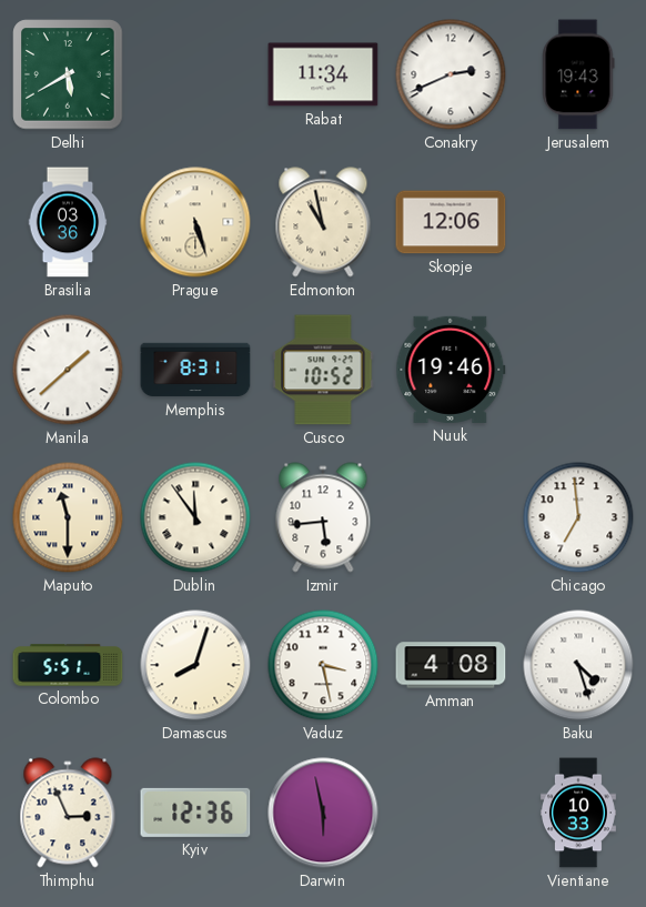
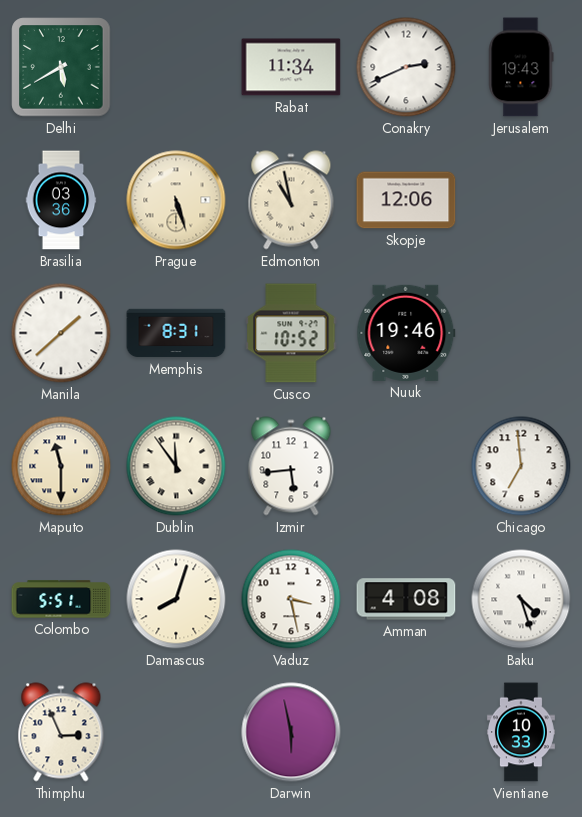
Kyiv: 12:36 -> none
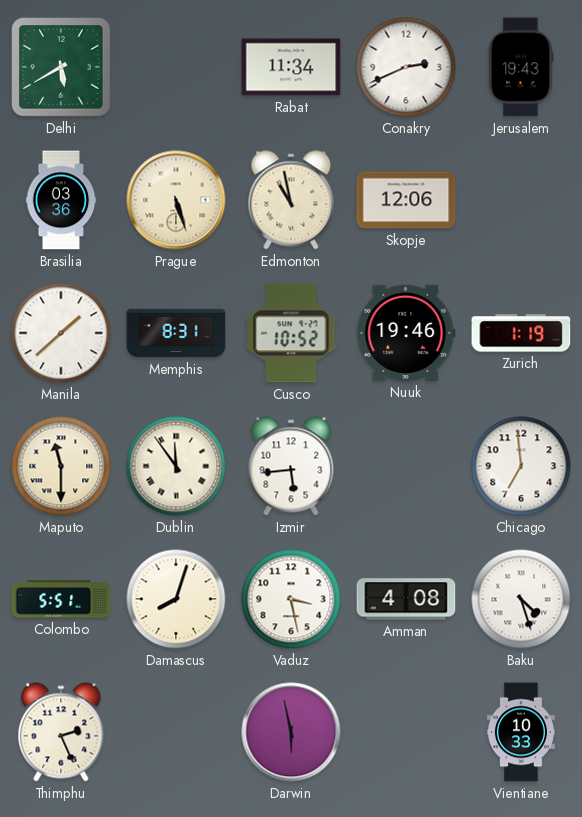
Zurich: none -> 1:19
Thimphu: 2:56 -> 2:26
